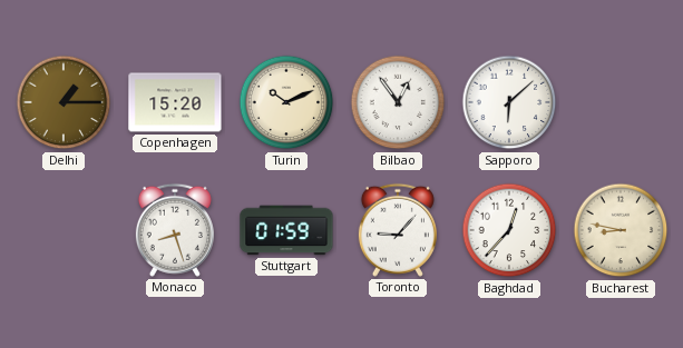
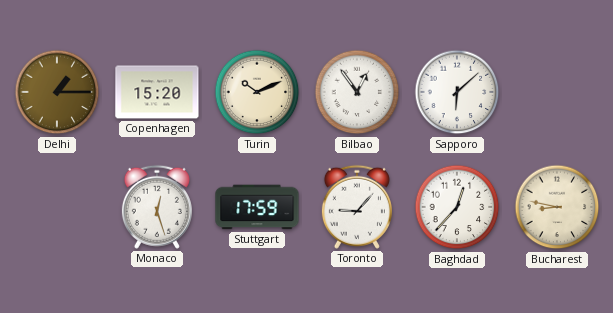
Monaco: 8:27 -> 12:27
Stuttgart: 01:59 -> 17:59
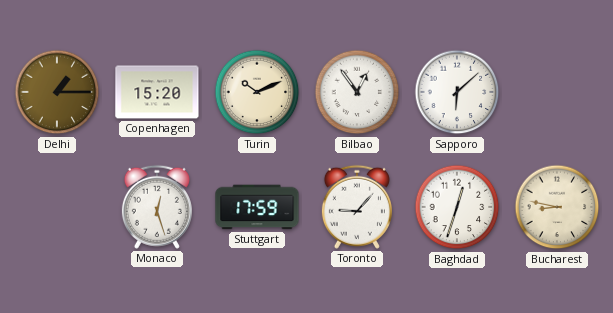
Baghdad: 12:37 -> 12:33
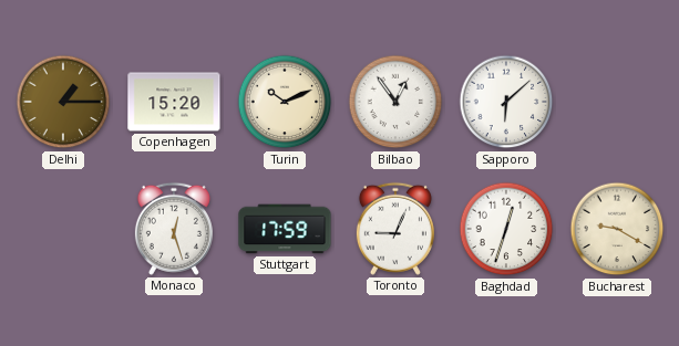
Toronto: 9:07 -> 9:04
Bucharest: 8:47 -> 9:20
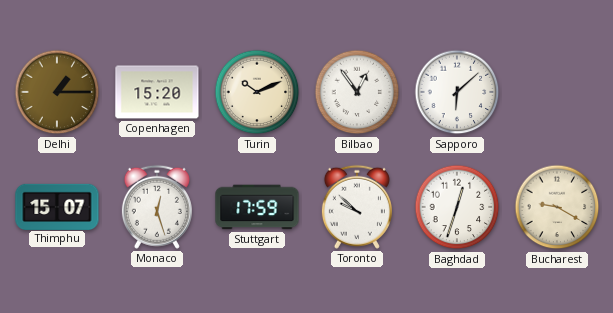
Thimphu: none -> 15:07
Toronto: 9:04 -> 9:52
